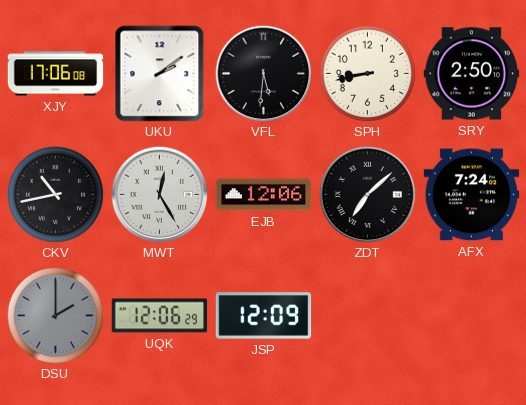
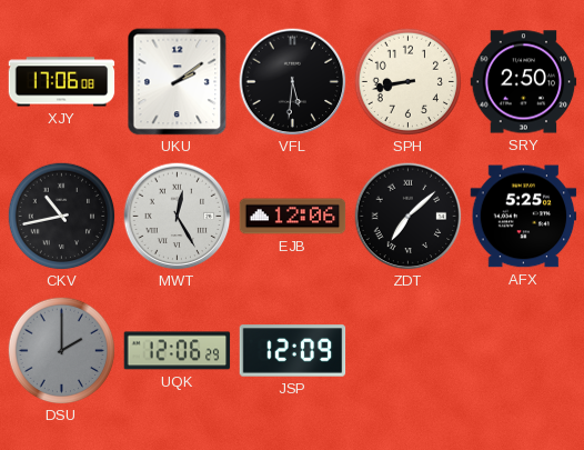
AFX: 7:24 -> 5:25
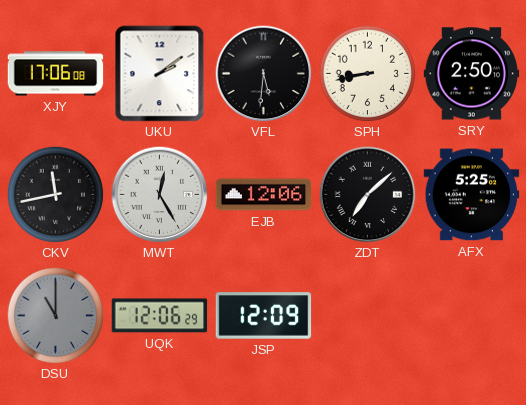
CKV: 10:43 -> 11:43
DSU: 2:00 -> 11:00
